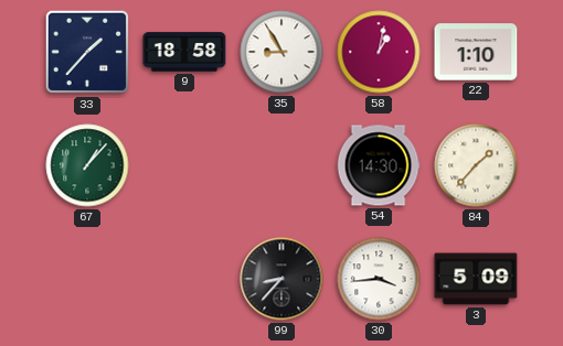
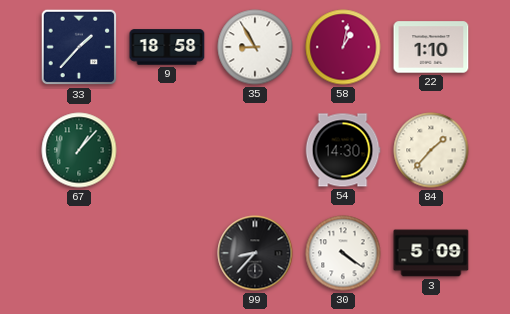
30: 3:44 -> 4:21
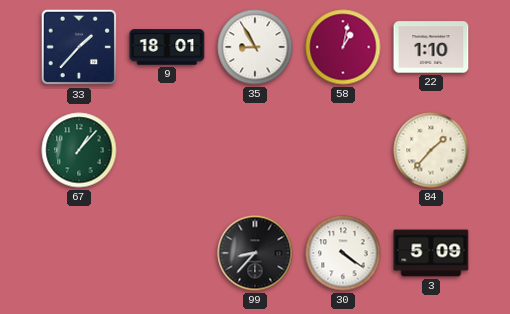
9: 18:58 -> 18:01
54: 14:30 -> none
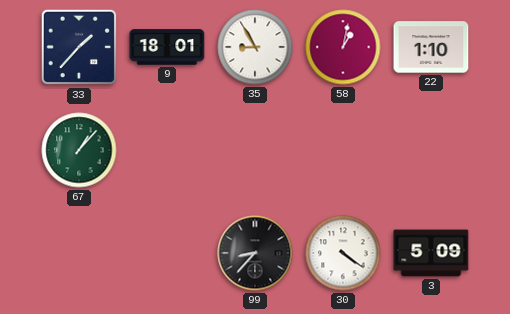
84: 1:37 -> none
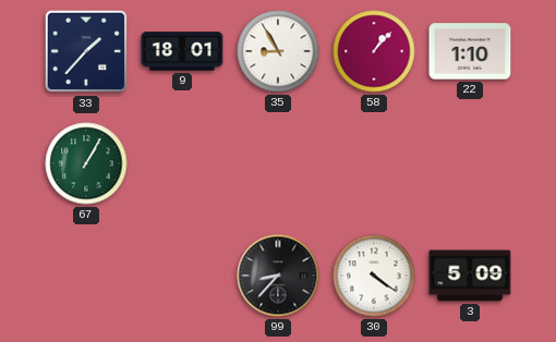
58: 1:02 -> 1:07
67: 1:07 -> 1:05
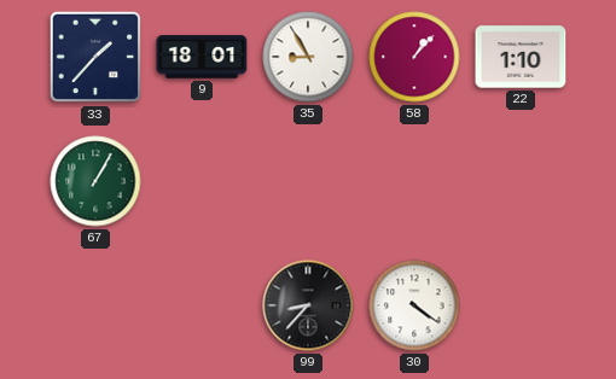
3: 5:09 -> none
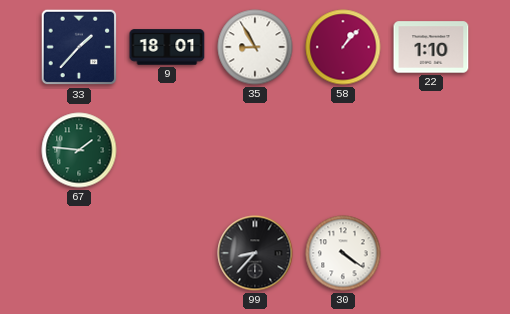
67: 1:05 -> 1:46
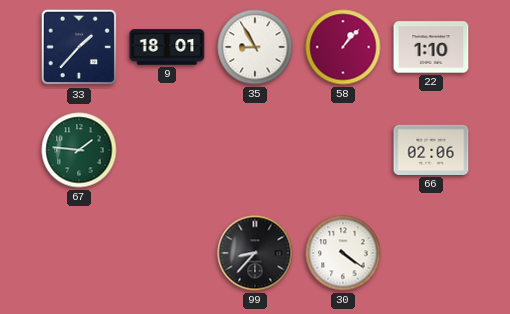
66: none -> 02:06
